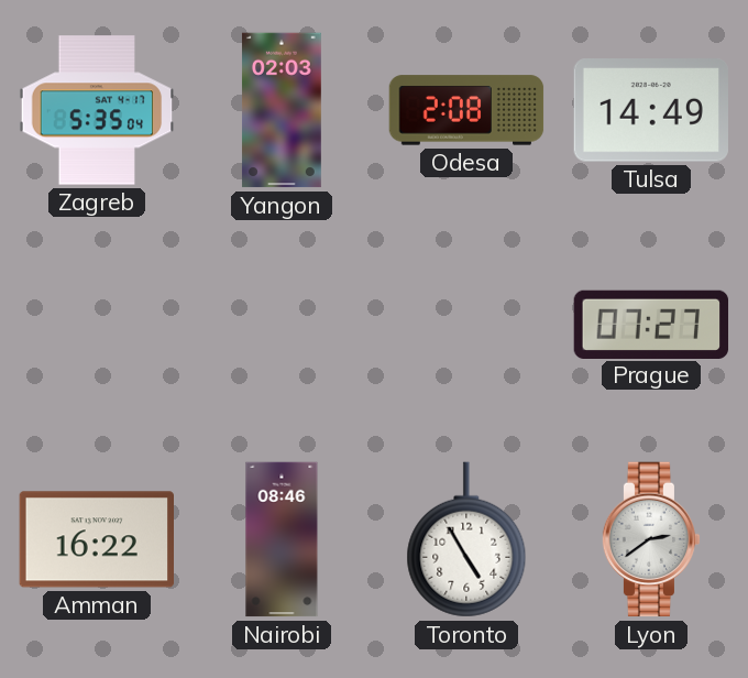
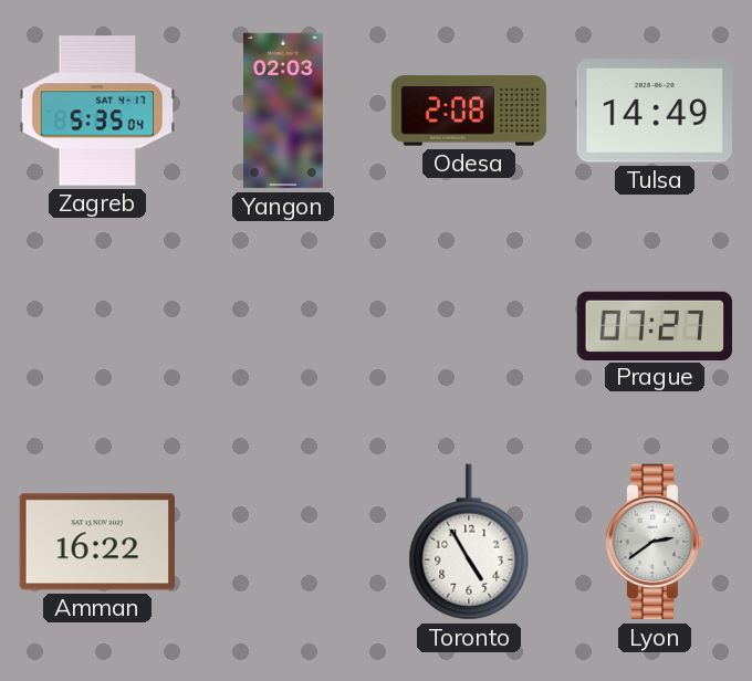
Nairobi: 08:46 -> none
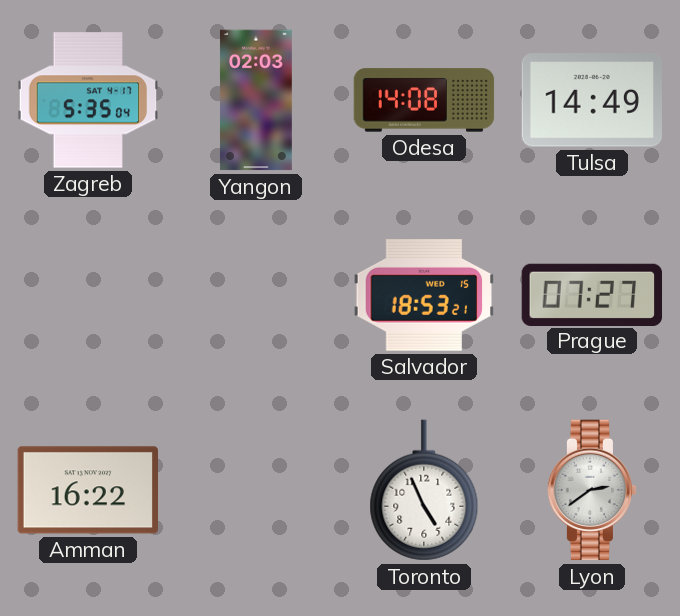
Odesa: 2:08 -> 14:08
Salvador: none -> 18:53
Toronto: 4:55 -> 4:56
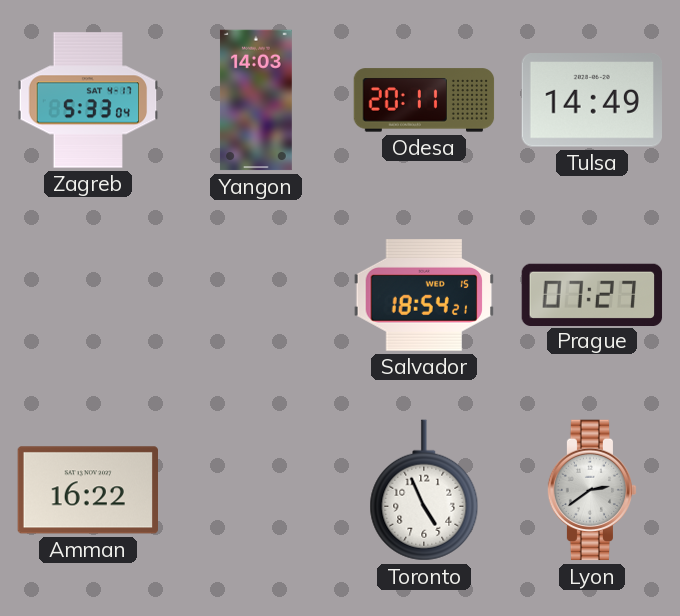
Zagreb: 5:35 -> 5:33
Yangon: 02:03 -> 14:03
Odesa: 14:08 -> 20:11
Salvador: 18:53 -> 18:54
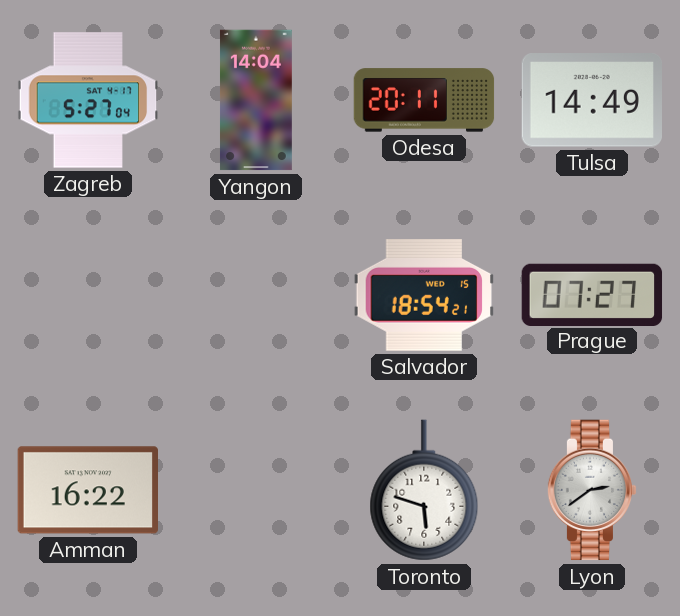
Zagreb: 5:33 -> 5:27
Yangon: 14:03 -> 14:04
Toronto: 4:56 -> 5:48
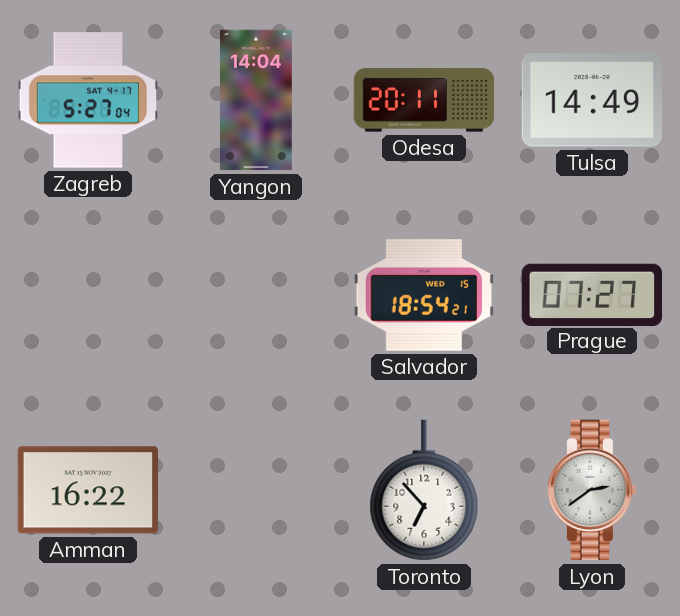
Toronto: 5:48 -> 6:53
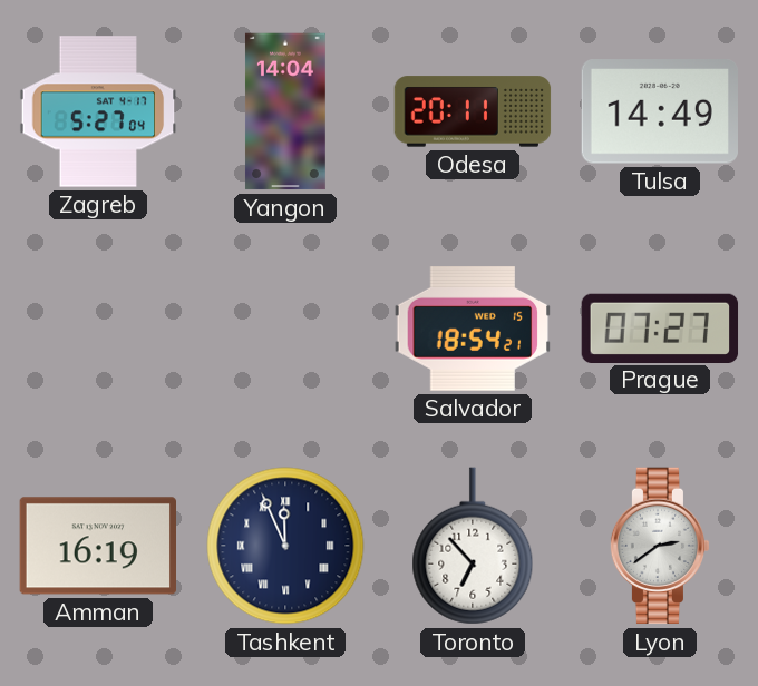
Amman: 16:22 -> 16:19
Tashkent: none -> 11:56
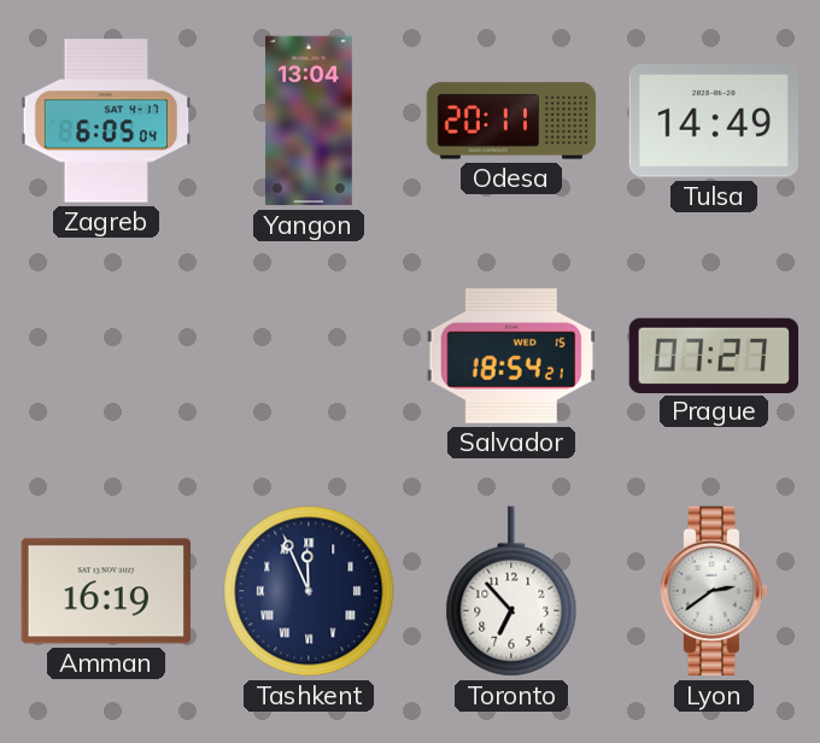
Zagreb: 5:27 -> 6:05
Yangon: 14:04 -> 13:04
